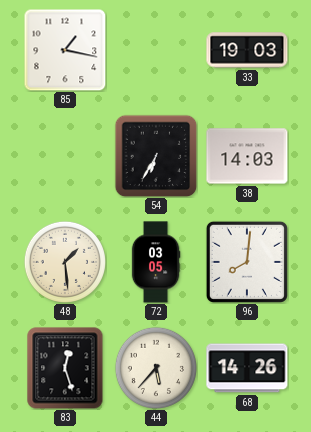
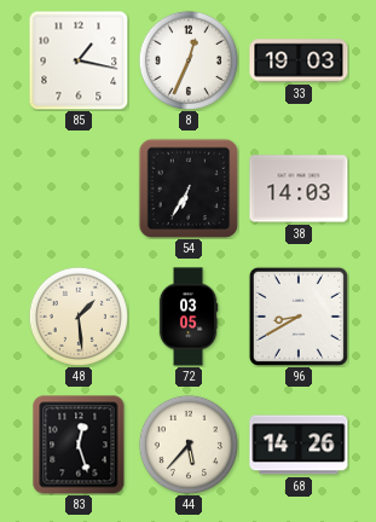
8: none -> 12:34
96: 8:01 -> 8:40
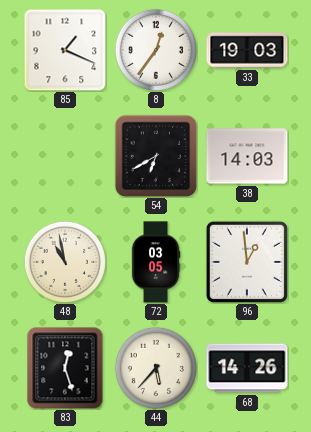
85: 1:17 -> 1:19
8: 12:34 -> 12:36
54: 6:35 -> 6:40
48: 1:29 -> 10:58
96: 8:40 -> 12:59
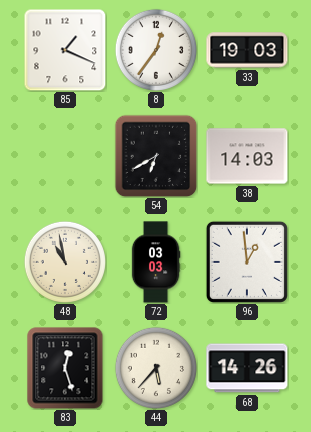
72: 03:05 -> 03:03
